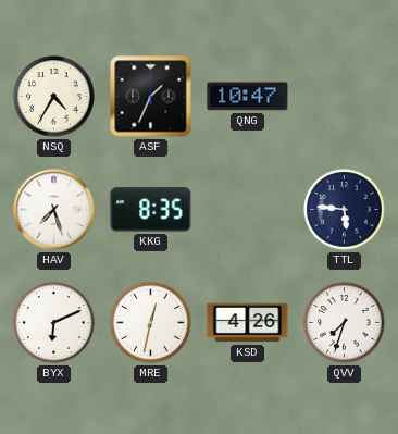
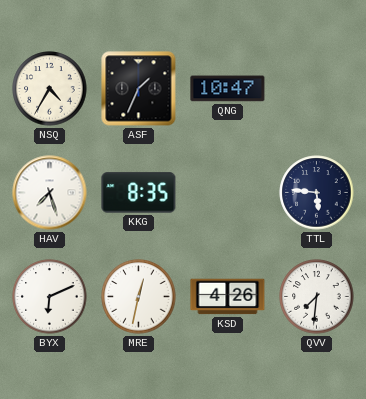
QVV: 7:33 -> 7:31
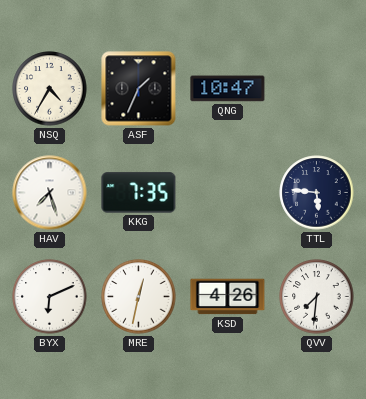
KKG: 8:35 -> 7:35
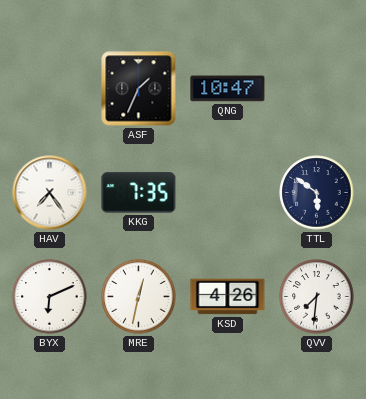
NSQ: 4:35 -> none
HAV: 7:27 -> 7:24
TTL: 5:46 -> 5:51
